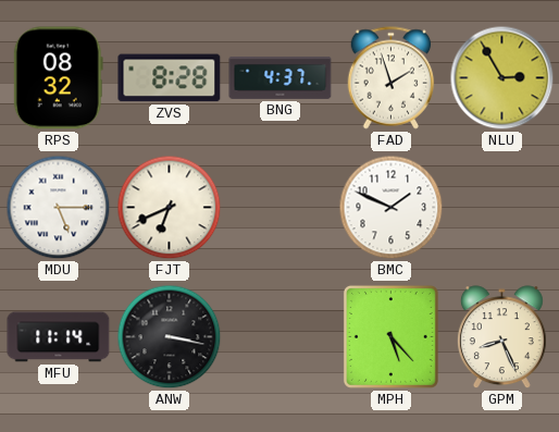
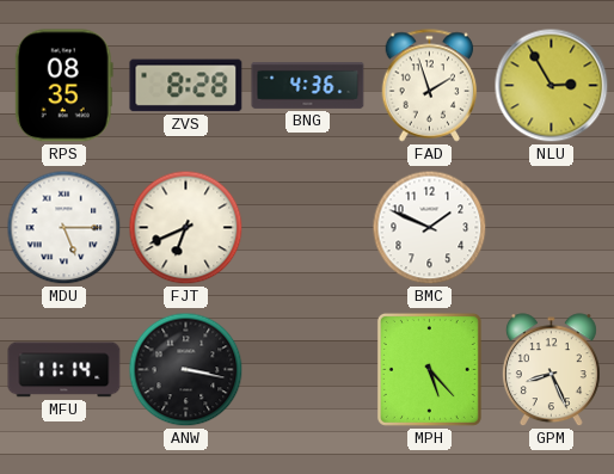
RPS: 08:32 -> 08:35
BNG: 4:37 -> 4:36
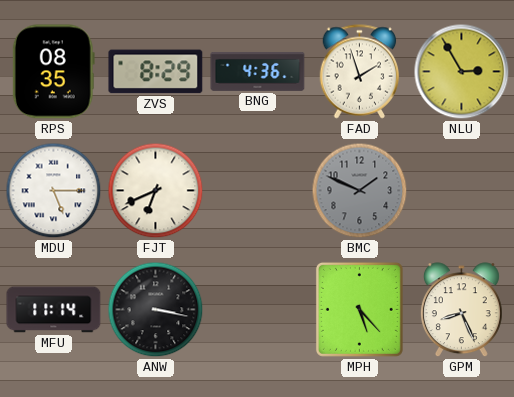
ZVS: 8:28 -> 8:29
BMC dial: white -> grey
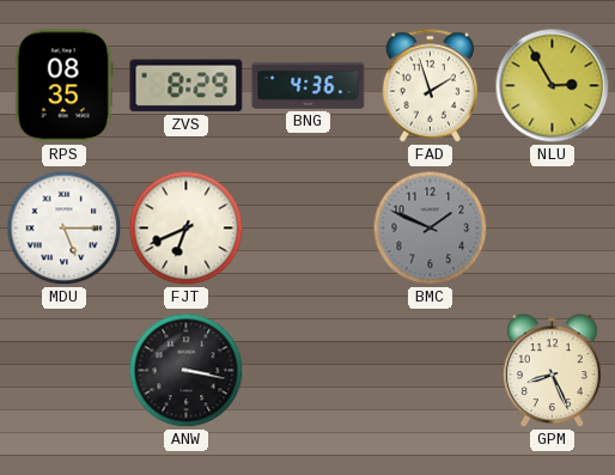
MFU: 11:14 -> none
MPH: 5:23 -> none
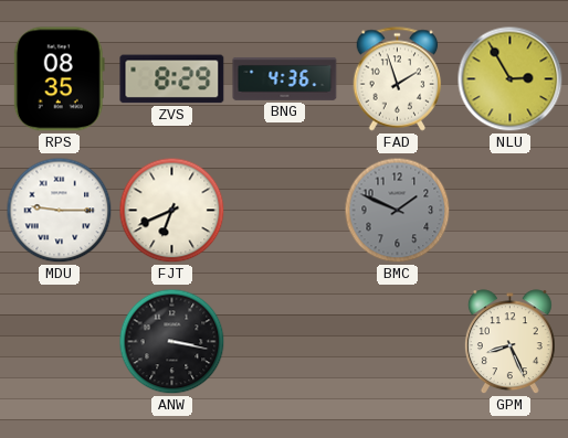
MDU: 5:15 -> 9:15
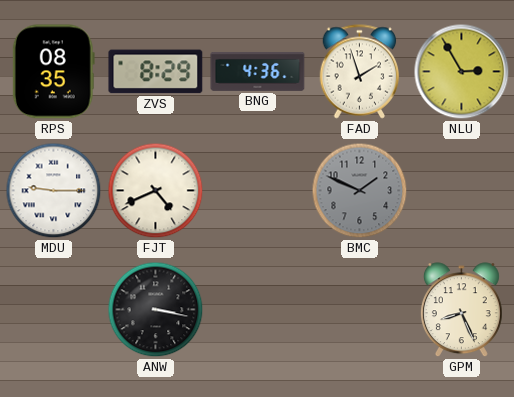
FJT: 6:41 -> 4:41
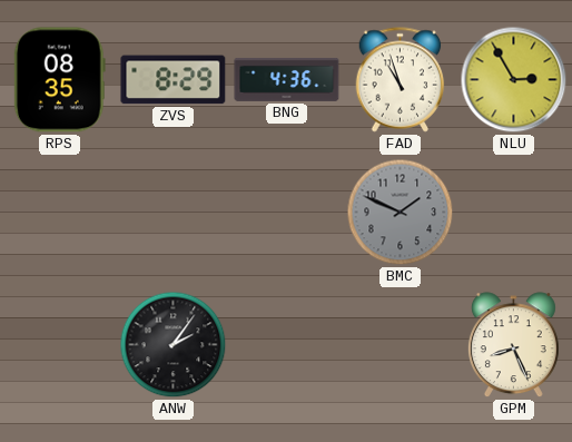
FAD: 1:57 -> 10:57
MDU: 9:15 -> none
FJT: 4:41 -> none
ANW: 3:17 -> 2:06
